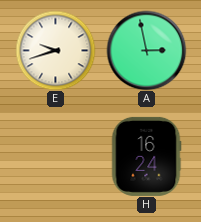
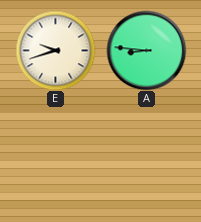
A: 2:58 -> 8:46
H: 16:24 -> none
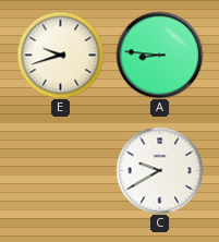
C: none -> 9:40
